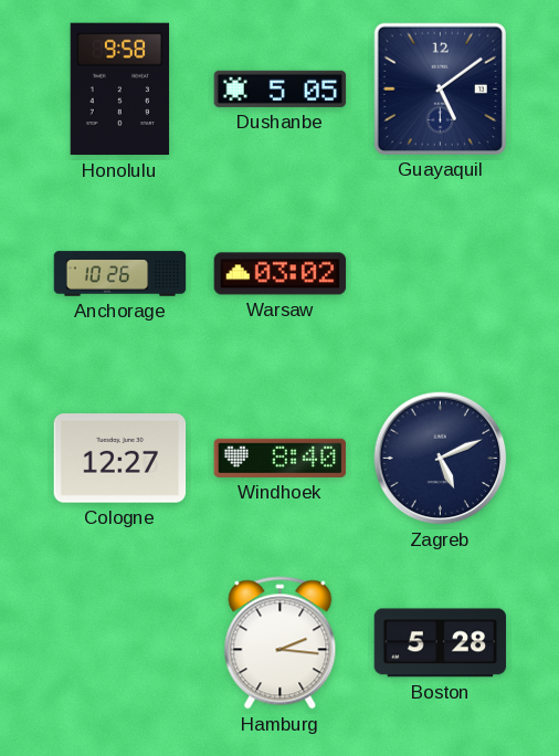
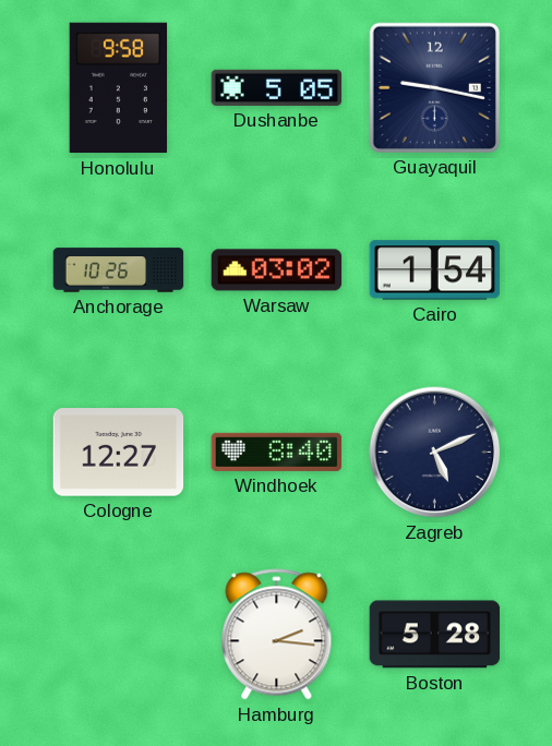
Guayaquil: 5:09 -> 9:17
Cairo: none -> 1:54
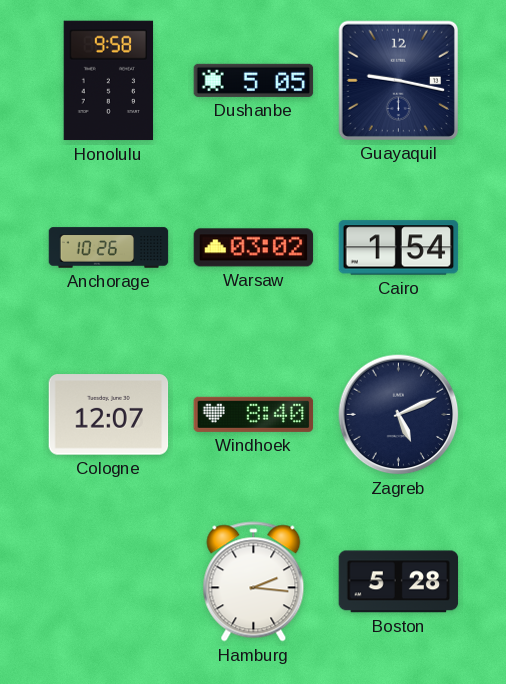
Cologne: 12:27 -> 12:07
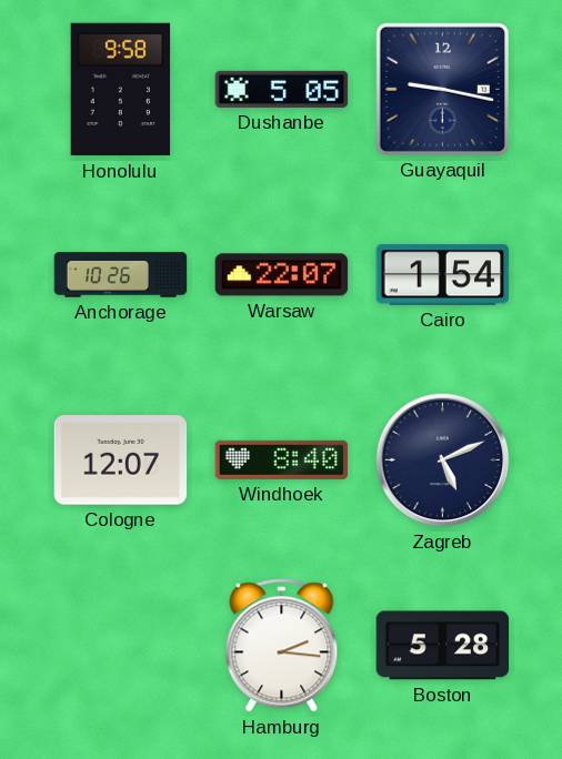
Warsaw: 03:02 -> 22:07
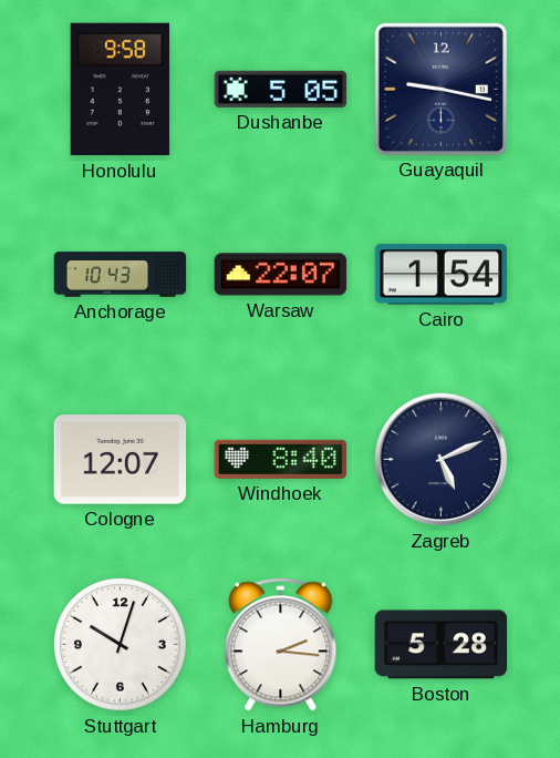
Anchorage: 10:26 -> 10:43
Stuttgart: none -> 10:03
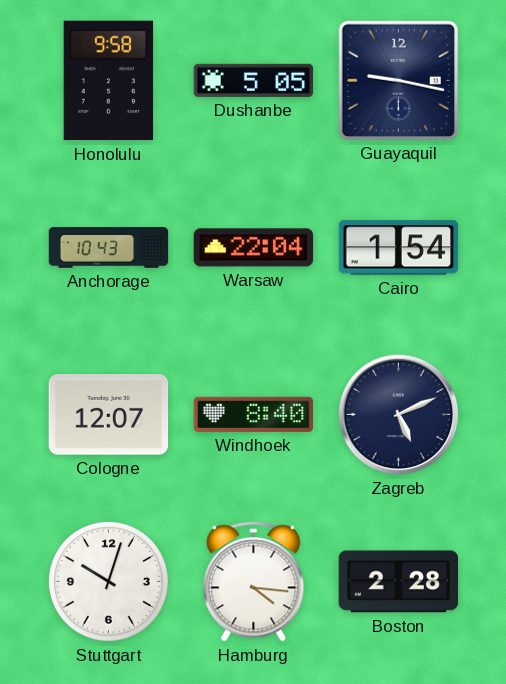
Warsaw: 22:07 -> 22:04
Hamburg: 2:16 -> 4:16
Boston: 5:28 -> 2:28
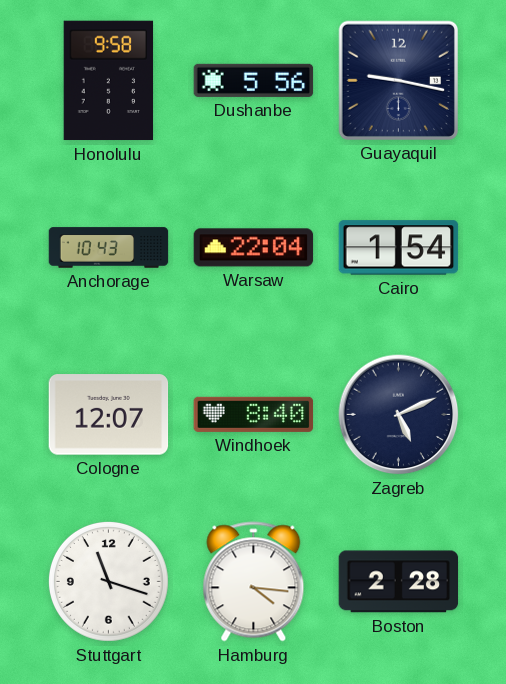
Dushanbe: 5:05 -> 5:56
Stuttgart: 10:03 -> 11:18
